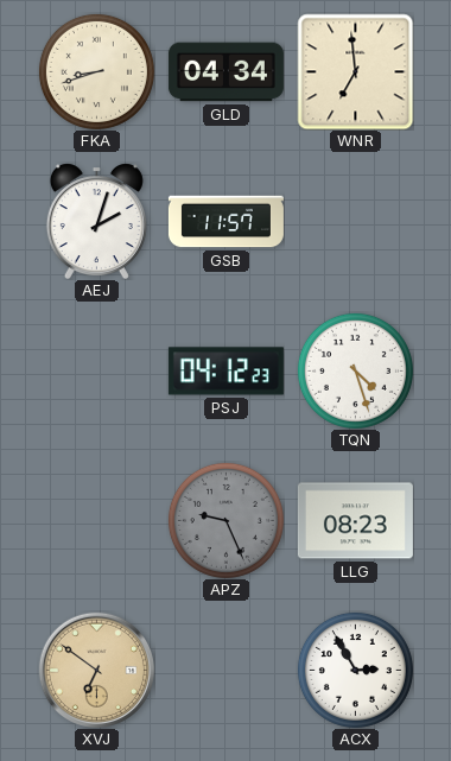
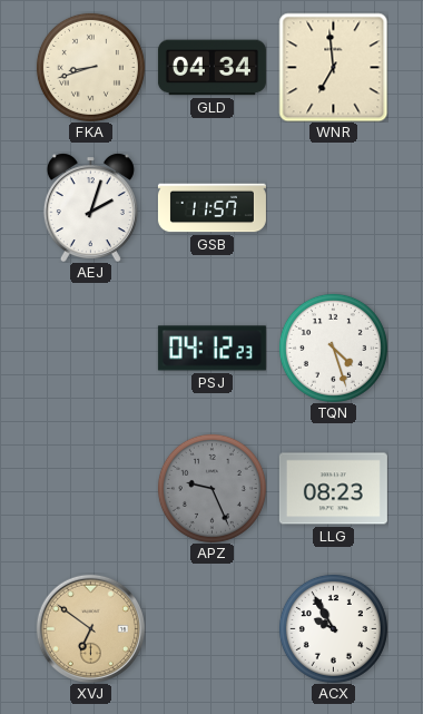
ACX: 2:55 -> 9:55
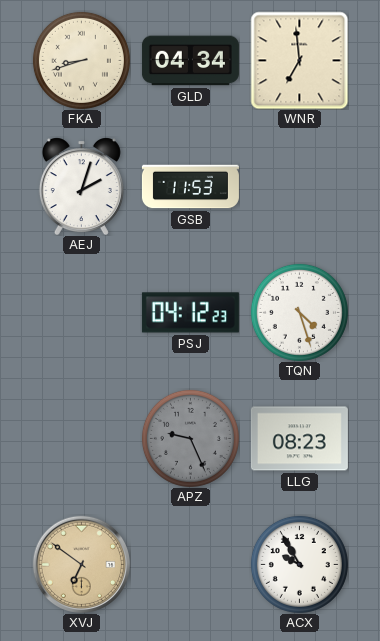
GSB: 11:57 -> 11:53
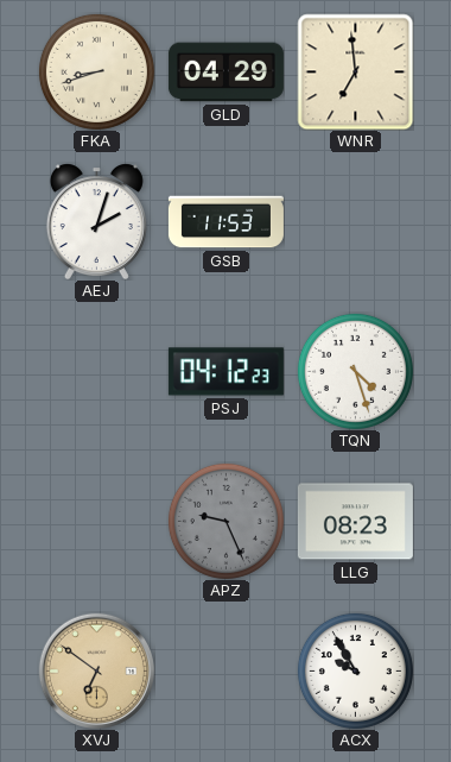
GLD: 04:34 -> 04:29
